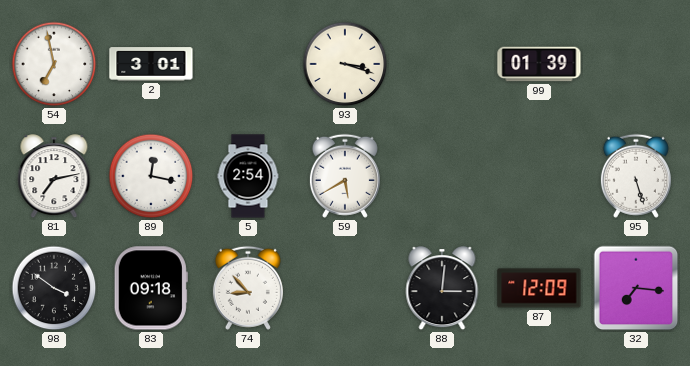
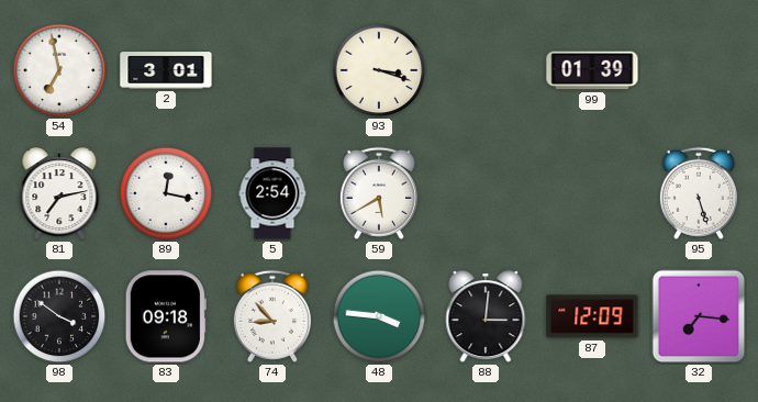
48: none -> 3:46
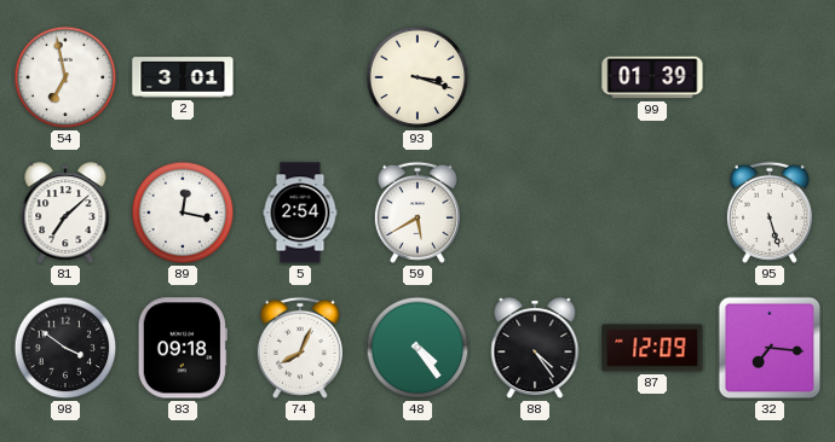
81: 7:13 -> 7:08
74: 8:53 -> 8:04
48: 3:46 -> 4:24
88: 3:01 -> 4:24
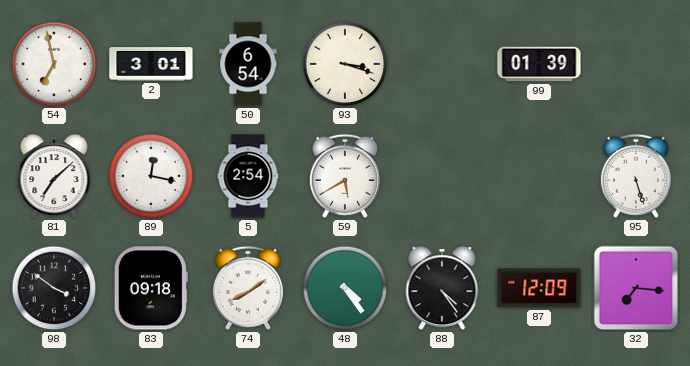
50: none -> 6:54
74: 8:04 -> 8:09
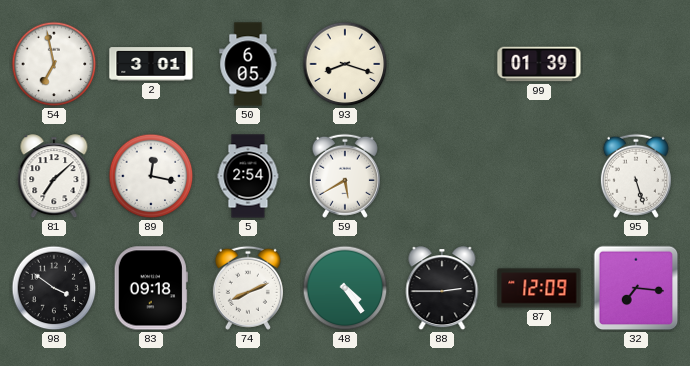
50: 6:54 -> 6:05
93: 3:18 -> 8:18
74: 8:09 -> 8:11
88: 4:24 -> 2:45
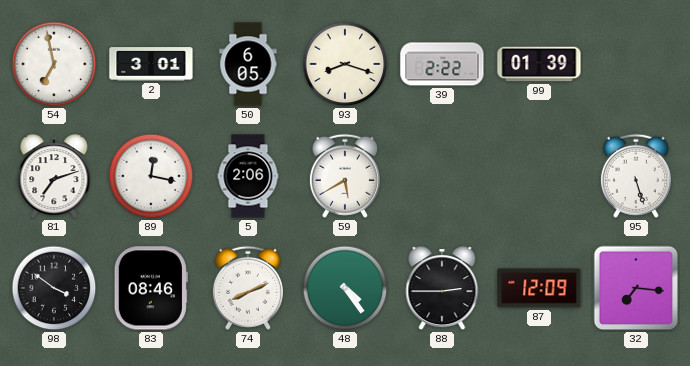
39: none -> 2:22
81: 7:08 -> 7:12
5: 2:54 -> 2:06
83: 09:18 -> 08:46
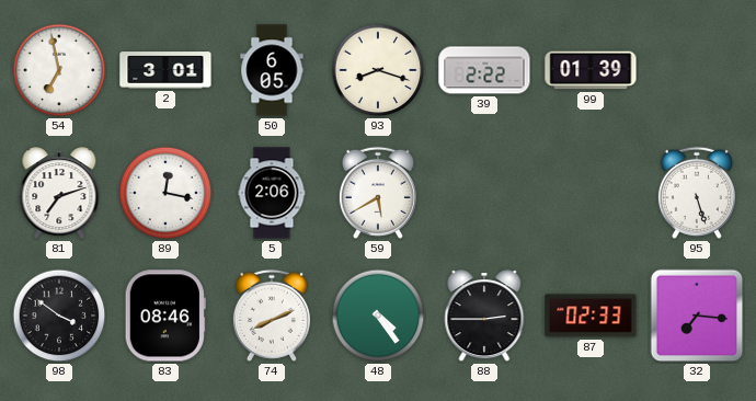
87: 12:09 -> 02:33
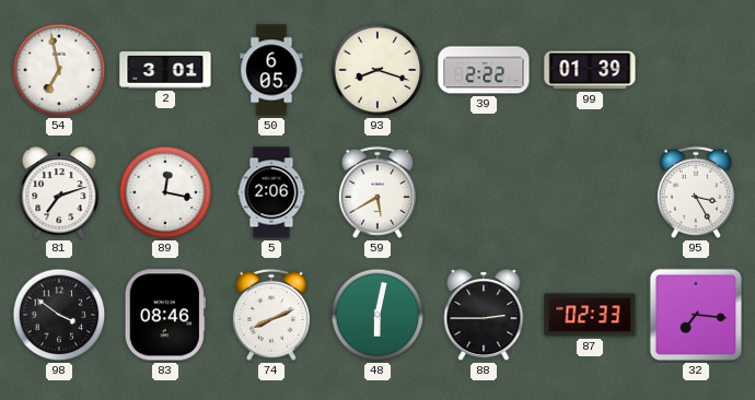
95: 5:27 -> 3:25
48: 4:24 -> 6:02
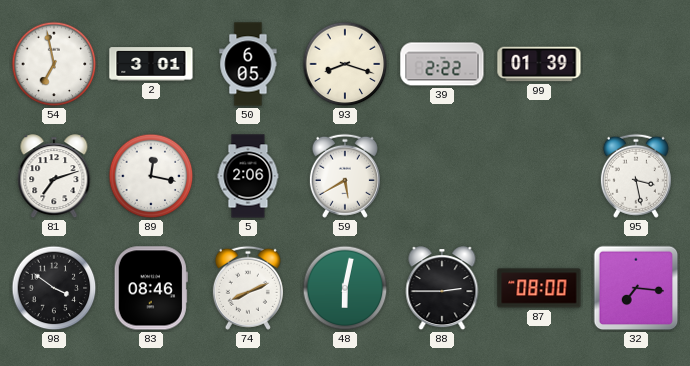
95: 3:25 -> 3:28
87: 02:33 -> 08:00
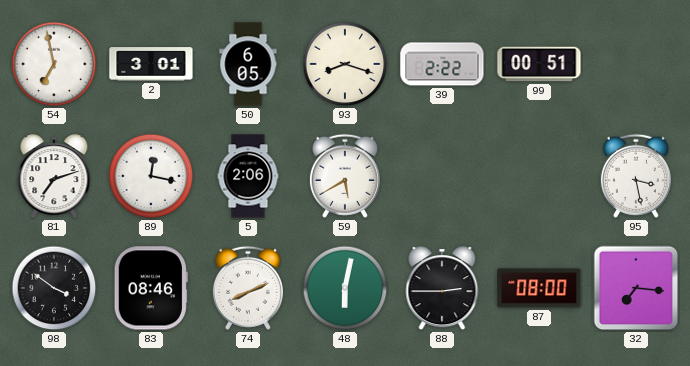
99: 01:39 -> 00:51
